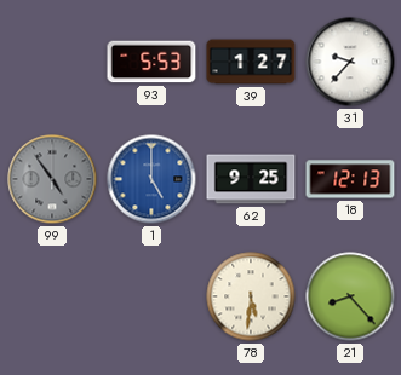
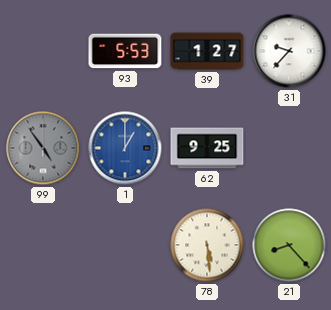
1: 5:00 -> 1:00
18: 12:13 -> none
78: 5:31 -> 5:29
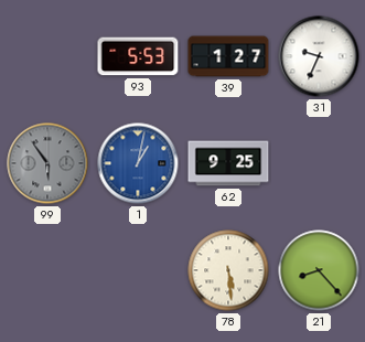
31: 9:37 -> 9:34
99: 4:54 -> 5:54
1: 1:00 -> 1:02
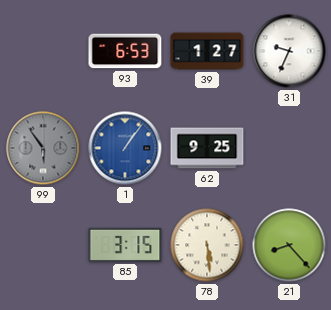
93: 5:53 -> 6:53
1: 1:02 -> 1:06
85: none -> 3:15
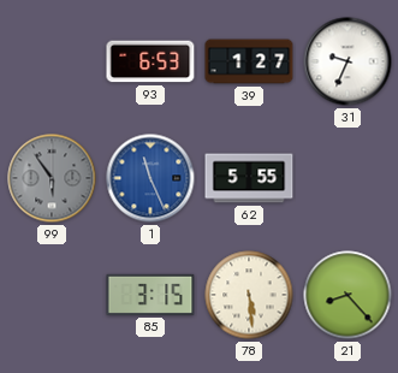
1: 1:06 -> 11:26
62: 9:25 -> 5:55
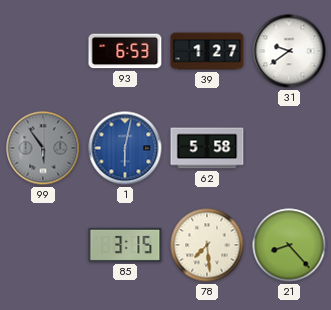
31: 9:34 -> 9:39
1: 11:26 -> 6:02
62: 5:55 -> 5:58
78: 5:29 -> 7:29
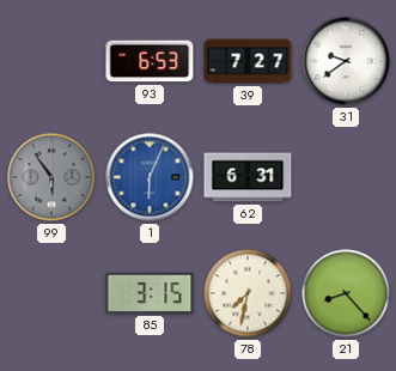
39: 1:27 -> 7:27
1: 6:02 -> 6:04
62: 5:58 -> 6:31
78: 7:29 -> 7:32
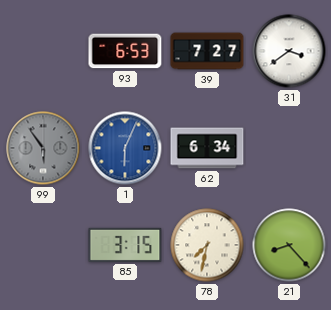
31: 9:39 -> 3:39
62: 6:31 -> 6:34
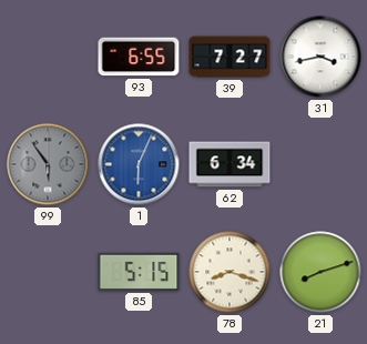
93: 6:53 -> 6:55
31: 3:39 -> 3:43
85: 3:15 -> 5:15
78: 7:32 -> 8:18
21: 8:23 -> 8:12
